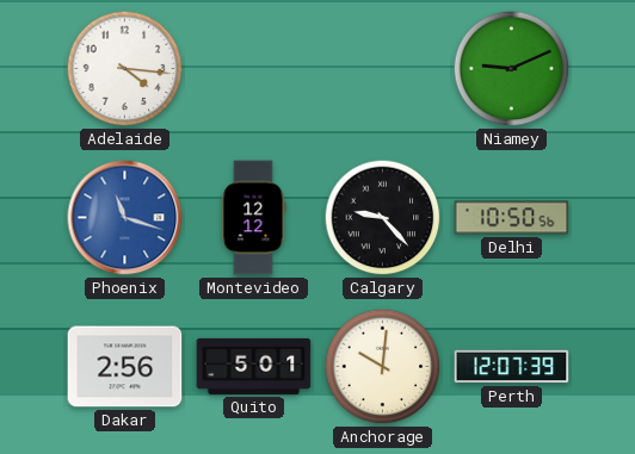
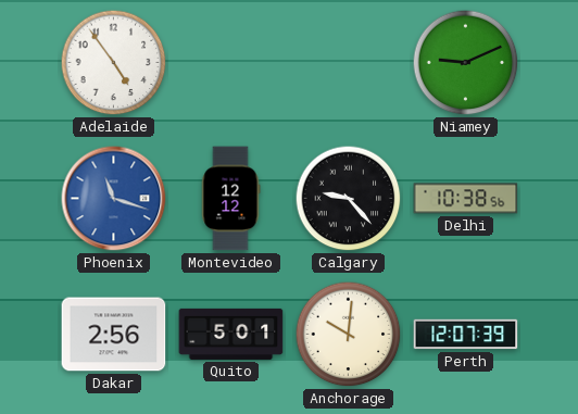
Adelaide: 4:16 -> 4:54
Delhi: 10:50 -> 10:38
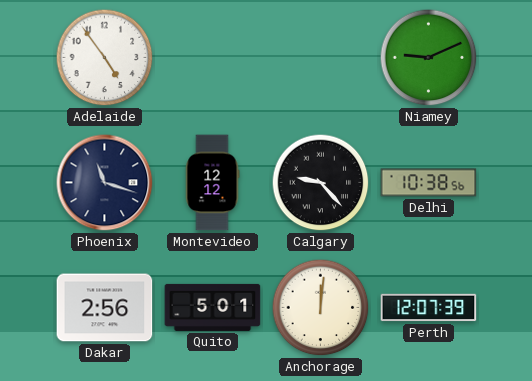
Phoenix dial: blue -> navy
Anchorage: 10:01 -> 12:01
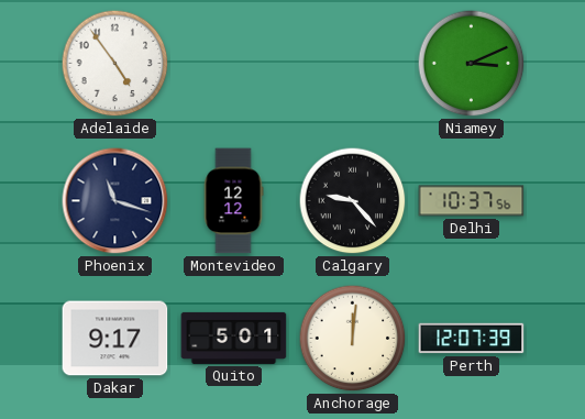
Niamey: 9:11 -> 3:11
Delhi: 10:38 -> 10:37
Dakar: 2:56 -> 9:17
